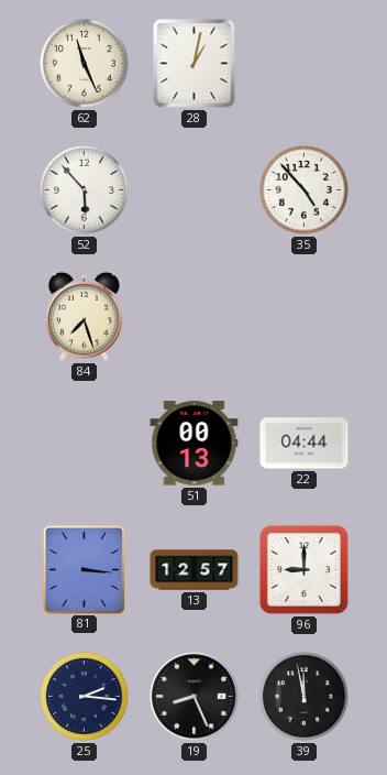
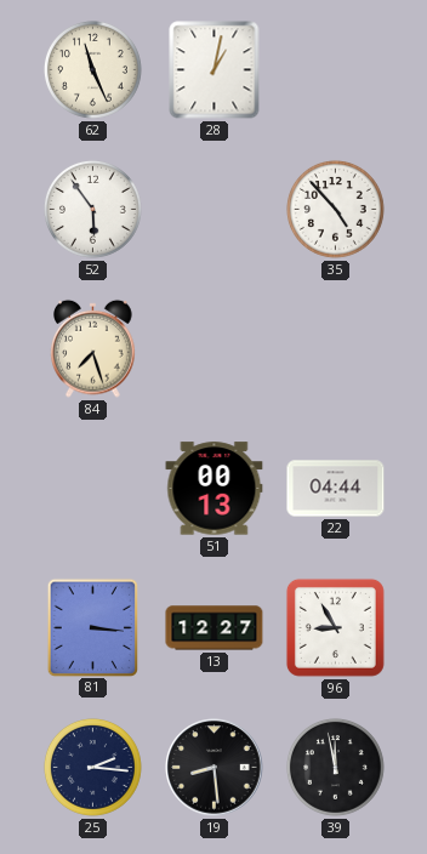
52: 5:53 -> 5:54
13: 12:57 -> 12:27
96: 9:00 -> 8:55
19: 8:26 -> 8:29
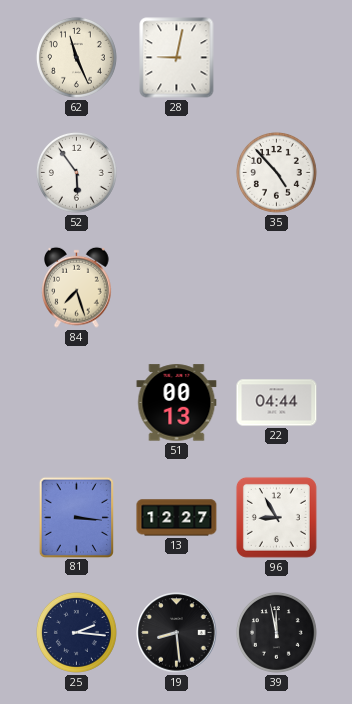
28: 1:02 -> 9:02
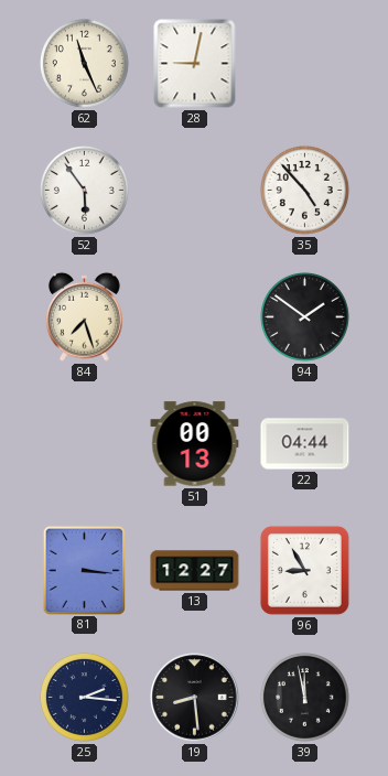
94: none -> 1:51
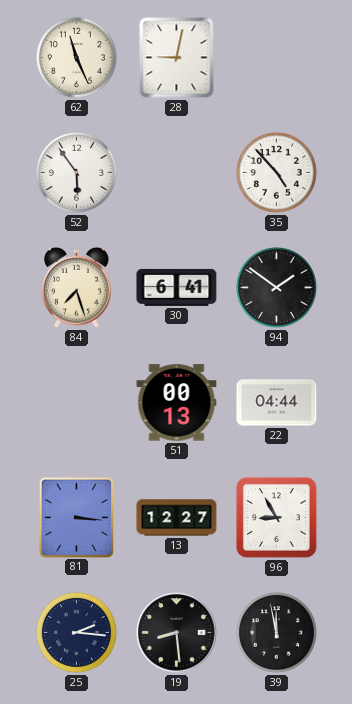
30: none -> 6:41
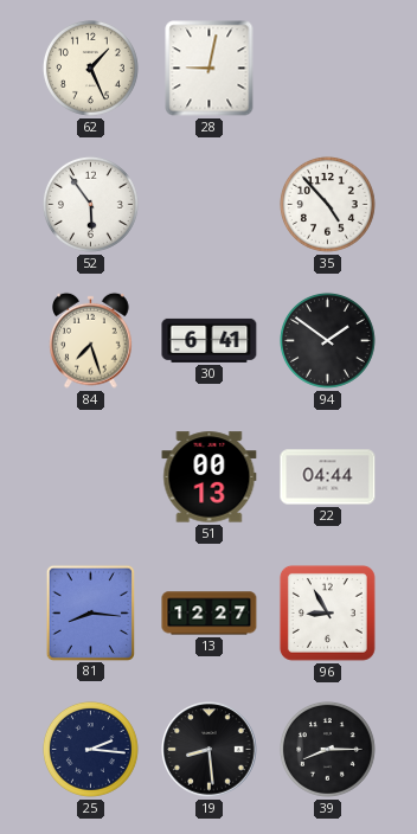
62: 11:26 -> 1:26
81: 3:16 -> 8:16
39: 11:58 -> 8:15
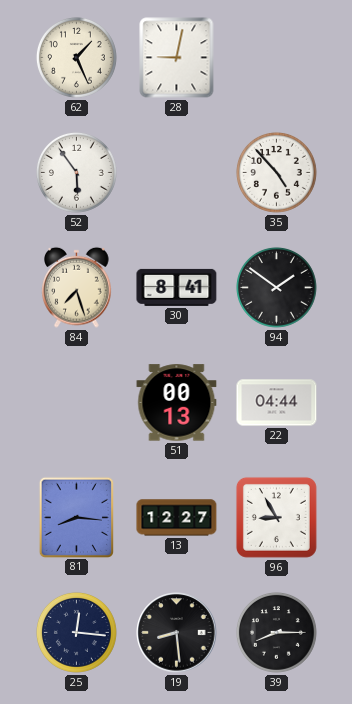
30: 6:41 -> 8:41
25: 2:16 -> 12:16
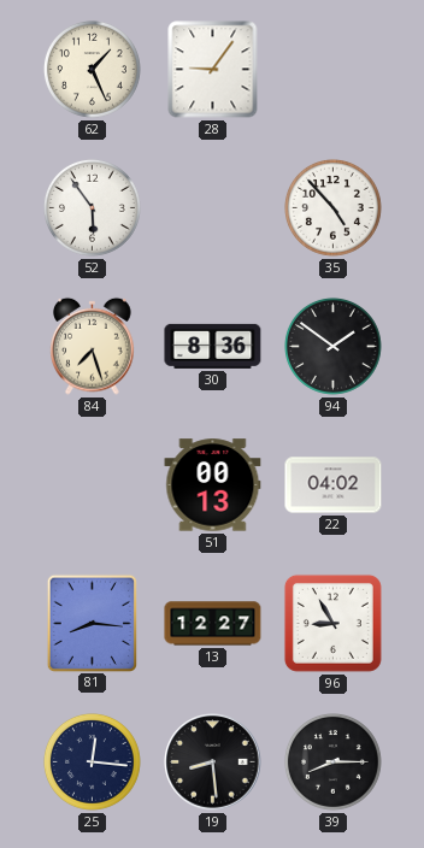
28: 9:02 -> 9:06
30: 8:41 -> 8:36
22: 04:44 -> 04:02
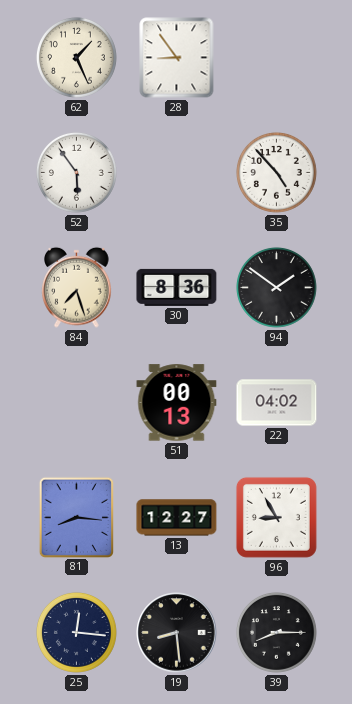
28: 9:06 -> 8:54
